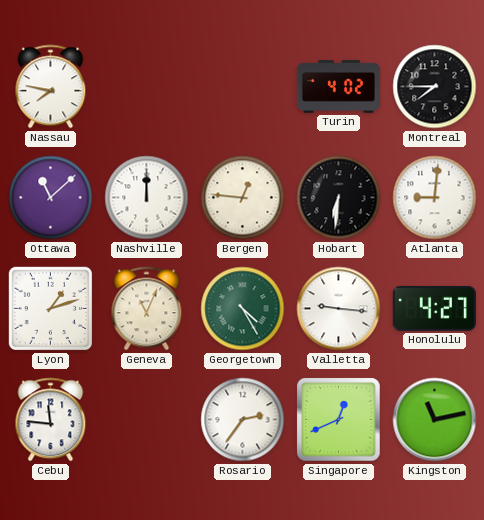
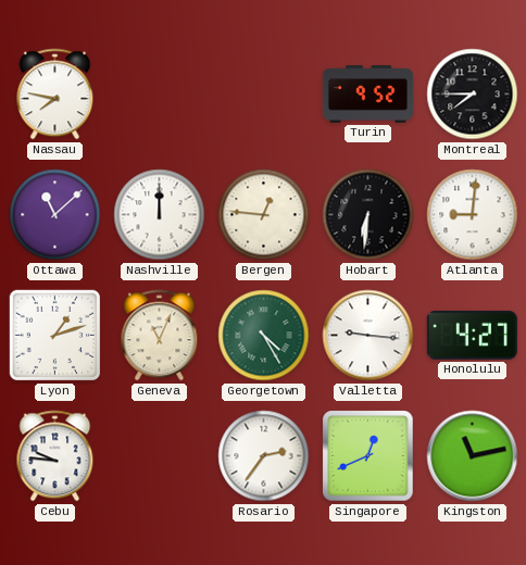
Turin: 4:02 -> 9:52
Cebu: 11:46 -> 9:46
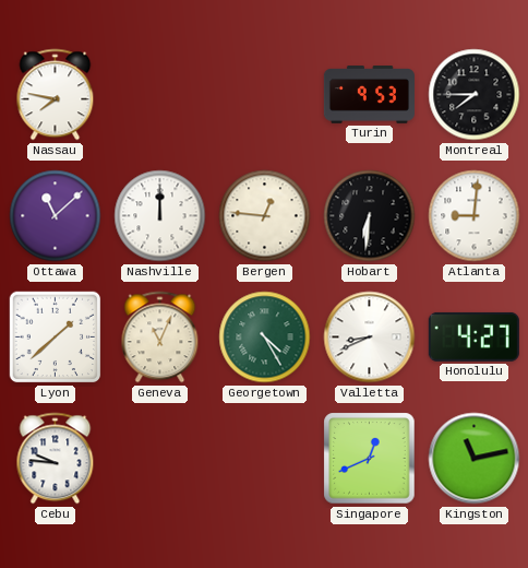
Turin: 9:52 -> 9:53
Lyon: 1:12 -> 1:38
Valletta: 9:16 -> 8:41
Rosario: 2:36 -> none
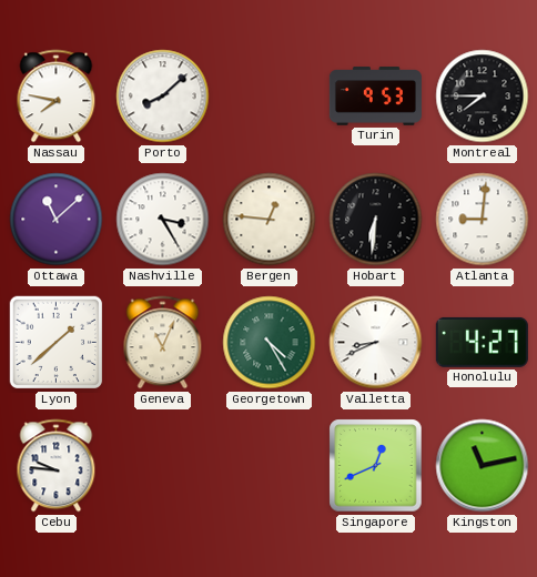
Porto: none -> 8:08
Nashville: 12:00 -> 3:25
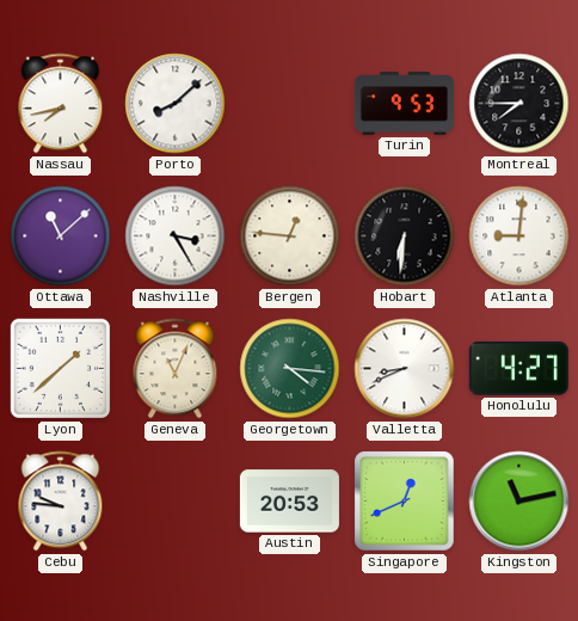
Nassau: 7:47 -> 7:43
Georgetown: 4:25 -> 4:16
Austin: none -> 20:53
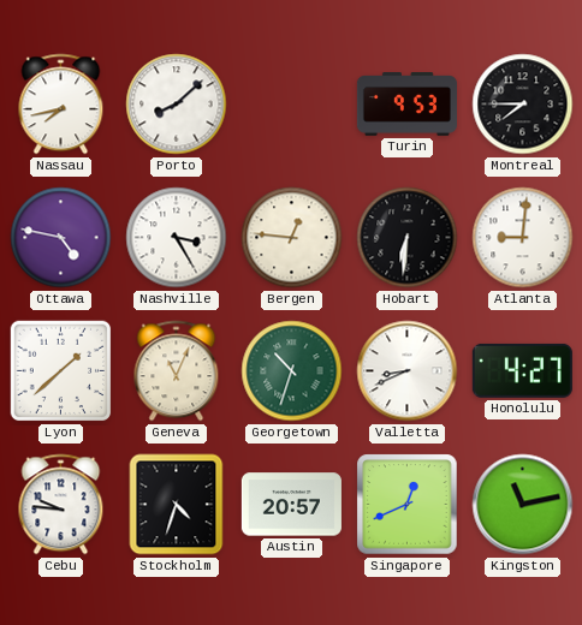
Ottawa: 11:08 -> 4:47
Georgetown: 4:16 -> 10:33
Stockholm: none -> 4:33
Austin: 20:53 -> 20:57
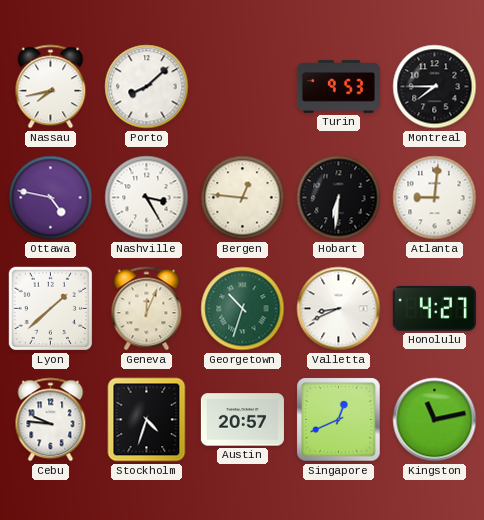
Geneva: 11:04 -> 12:04
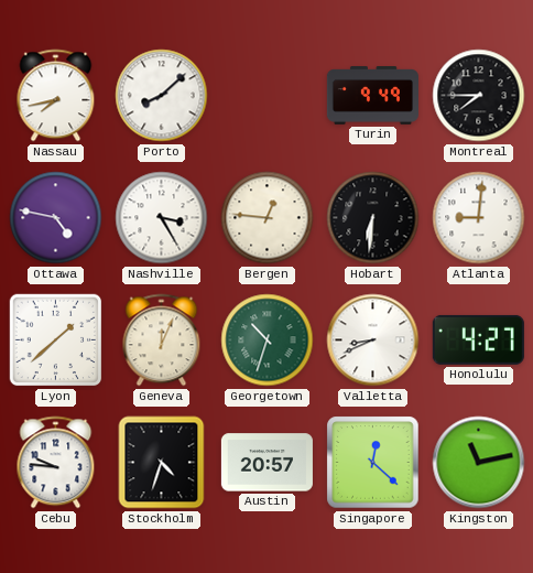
Turin: 9:53 -> 9:49
Singapore: 12:41 -> 12:22
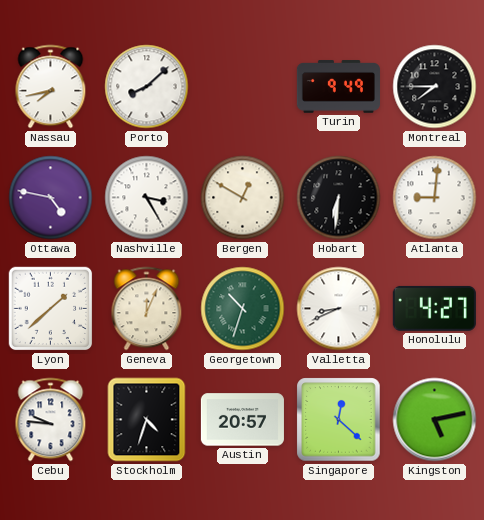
Bergen: 12:46 -> 12:50
Kingston: 11:13 -> 5:13
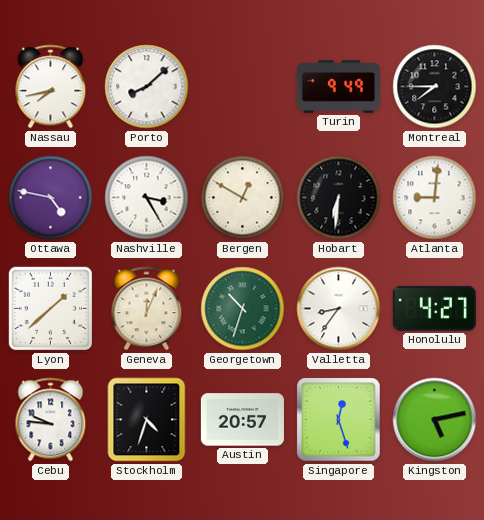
Valletta: 8:41 -> 8:36
Singapore: 12:22 -> 12:27
